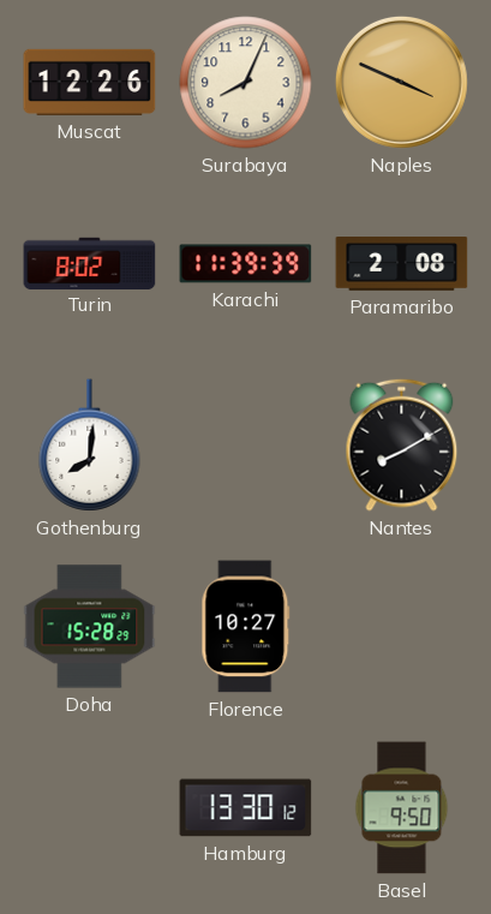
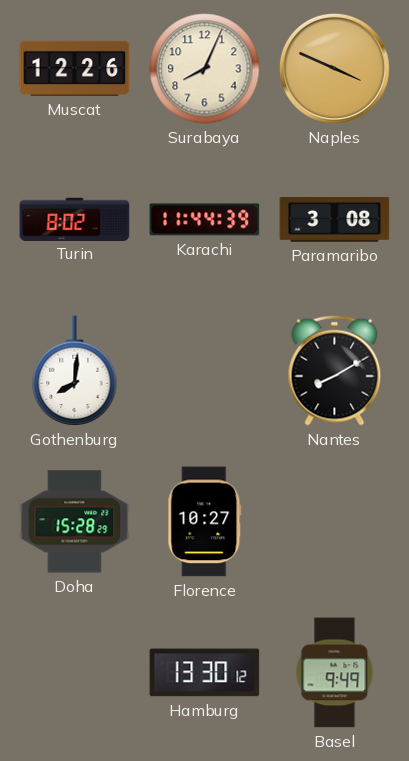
Karachi: 11:39 -> 11:44
Paramaribo: 2:08 -> 3:08
Basel: 9:50 -> 9:49
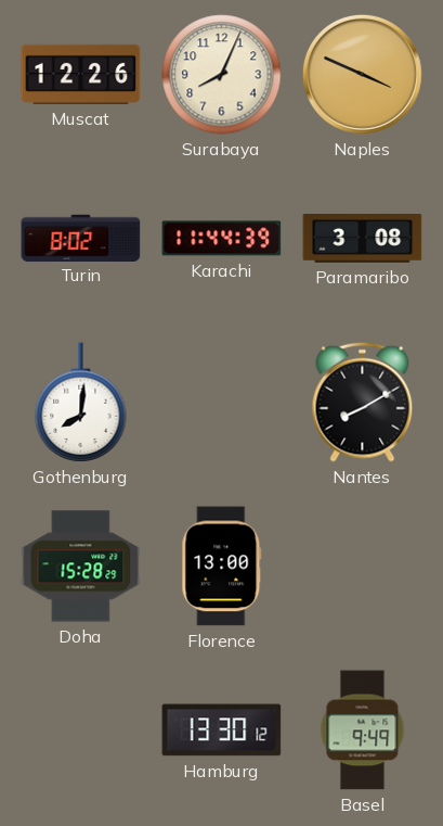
Florence: 10:27 -> 13:00
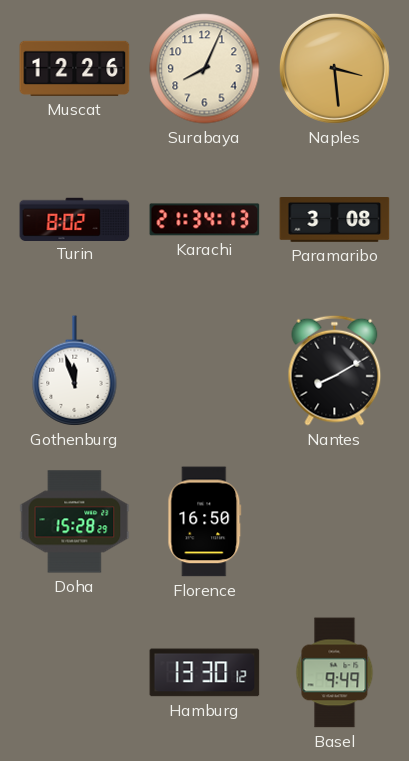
Naples: 3:49 -> 3:29
Karachi: 11:44 -> 21:34
Gothenburg: 8:01 -> 11:57
Florence: 13:00 -> 16:50
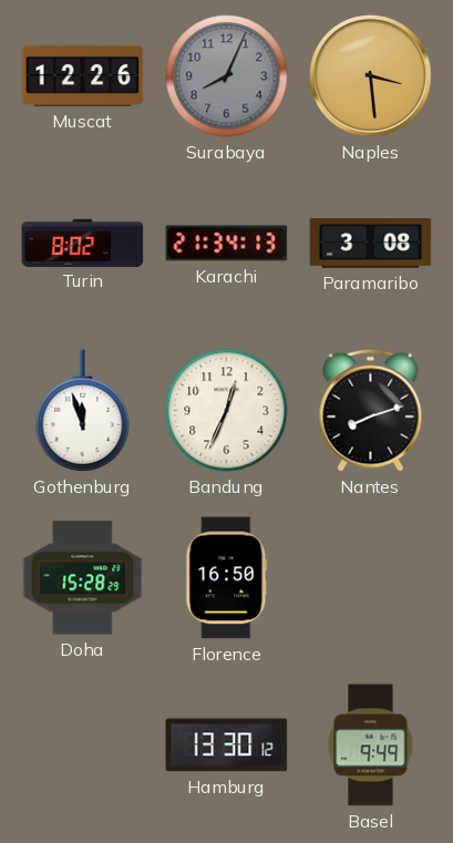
Surabaya dial: cream -> grey
Bandung: none -> 12:34
Nantes: 8:10 -> 8:12
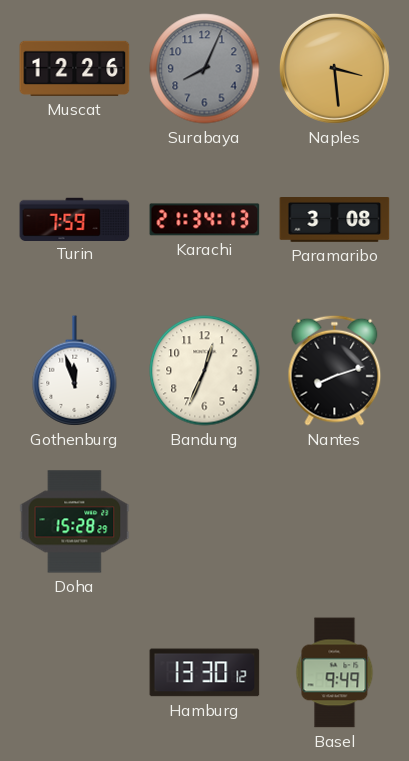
Turin: 8:02 -> 7:59
Florence: 16:50 -> none
